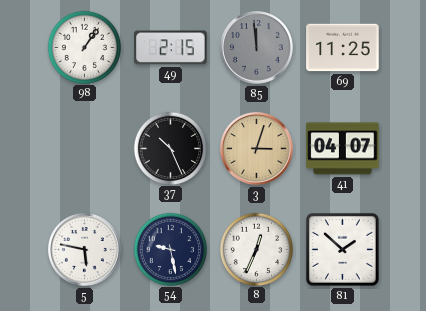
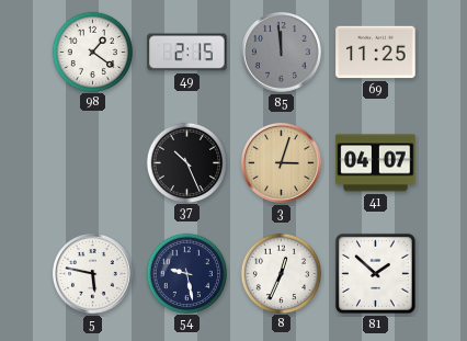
98: 1:06 -> 1:21
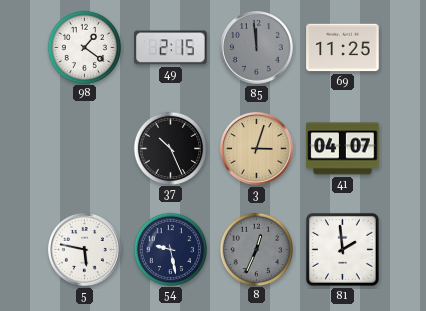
8 dial: white -> grey
81: 1:52 -> 1:59
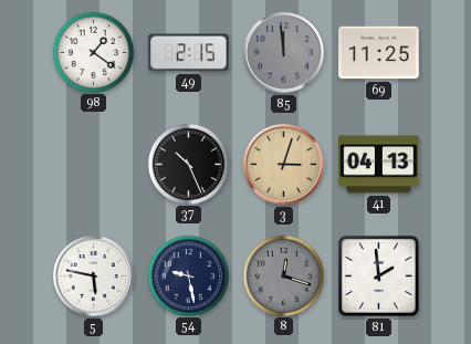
41: 04:07 -> 04:13
8: 12:34 -> 12:18
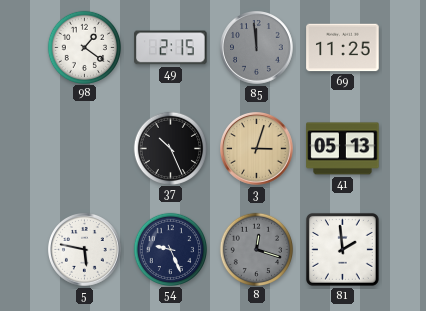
41: 04:13 -> 05:13
54: 9:28 -> 9:26
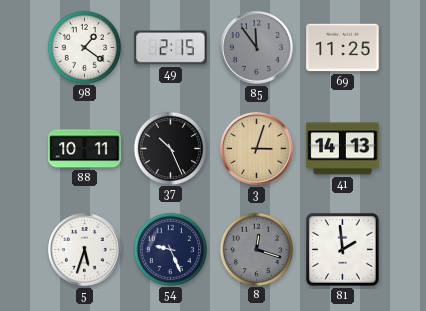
85: 11:59 -> 11:54
88: none -> 10:11
41: 05:13 -> 14:13
5: 5:47 -> 5:33
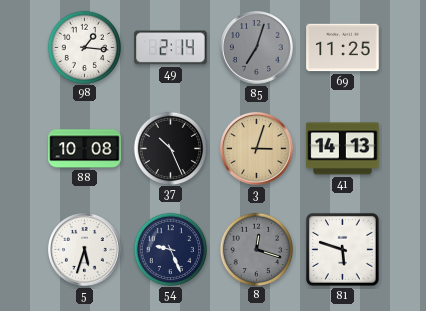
98: 1:21 -> 1:16
49: 2:15 -> 2:14
85: 11:54 -> 7:03
88: 10:11 -> 10:08
81: 1:59 -> 5:48
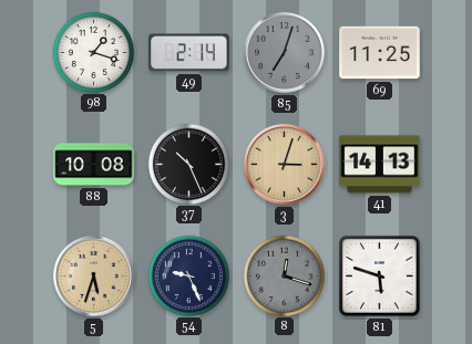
98: 1:16 -> 1:18
5 dial: white -> champagne
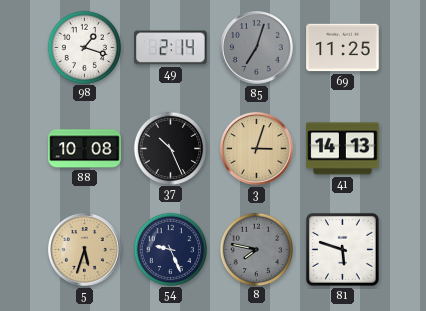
8: 12:18 -> 7:47
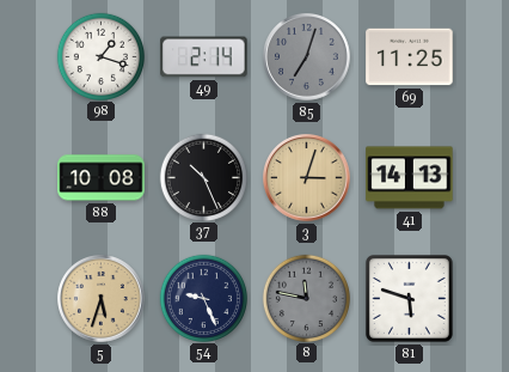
8: 7:47 -> 11:47
